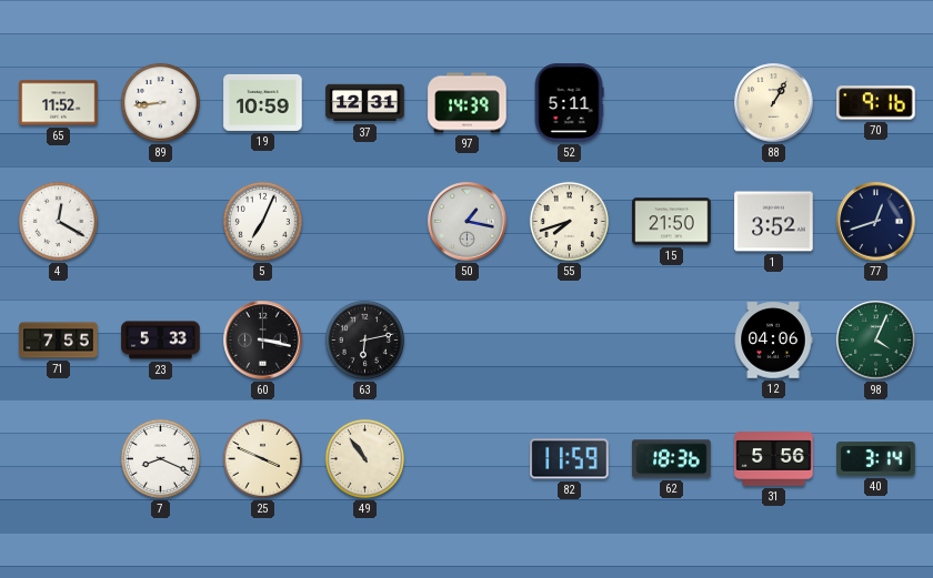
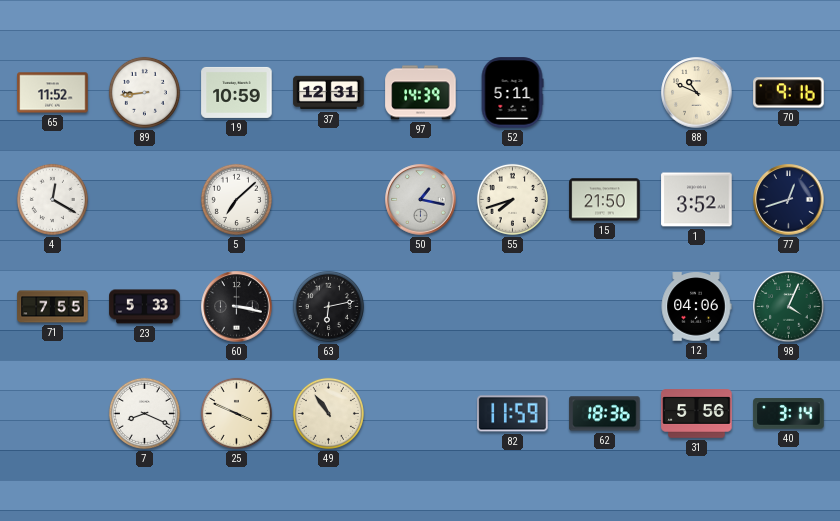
88: 1:05 -> 10:49
5: 7:04 -> 7:08
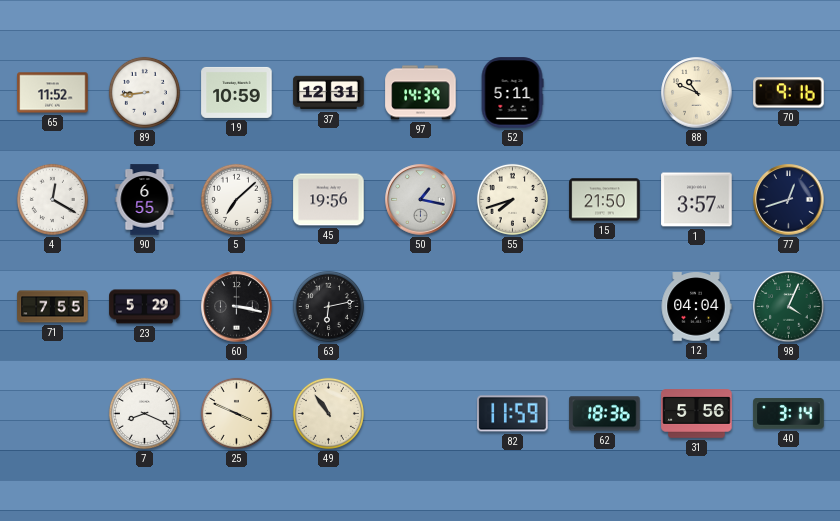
90: none -> 6:55
45: none -> 19:56
1: 3:52 -> 3:57
23: 5:33 -> 5:29
12: 04:06 -> 04:04
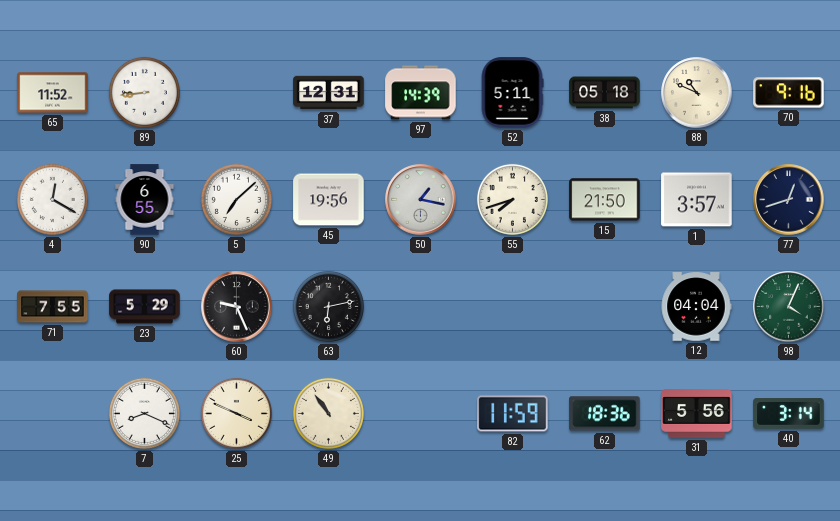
19: 10:59 -> none
38: none -> 05:18
60: 3:17 -> 9:26
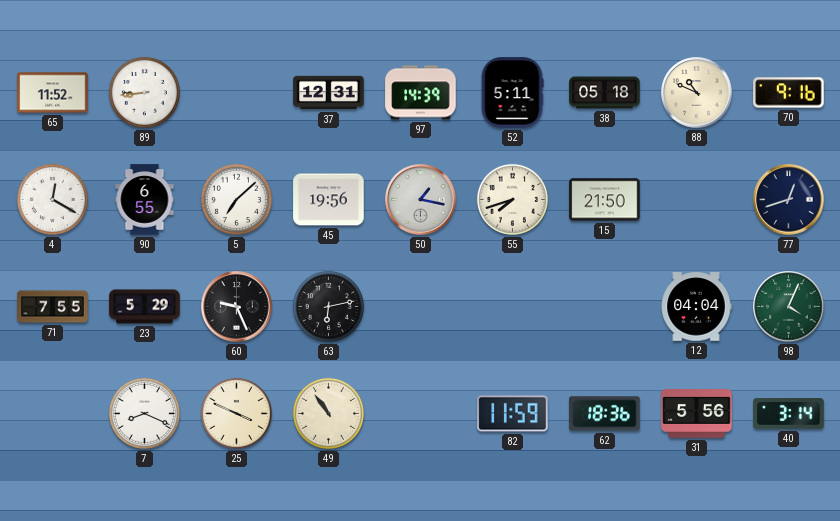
1: 3:57 -> none
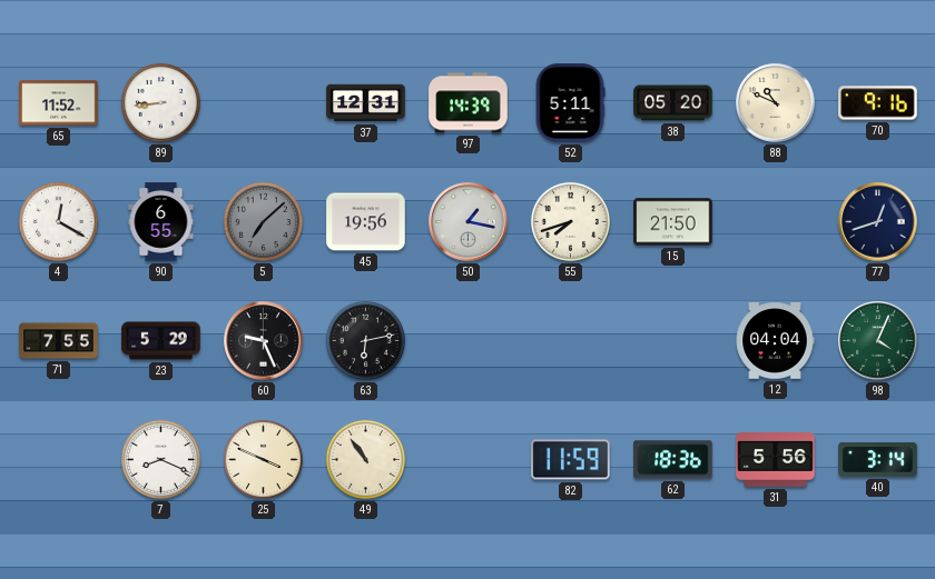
38: 05:18 -> 05:20
5 dial: white -> grey
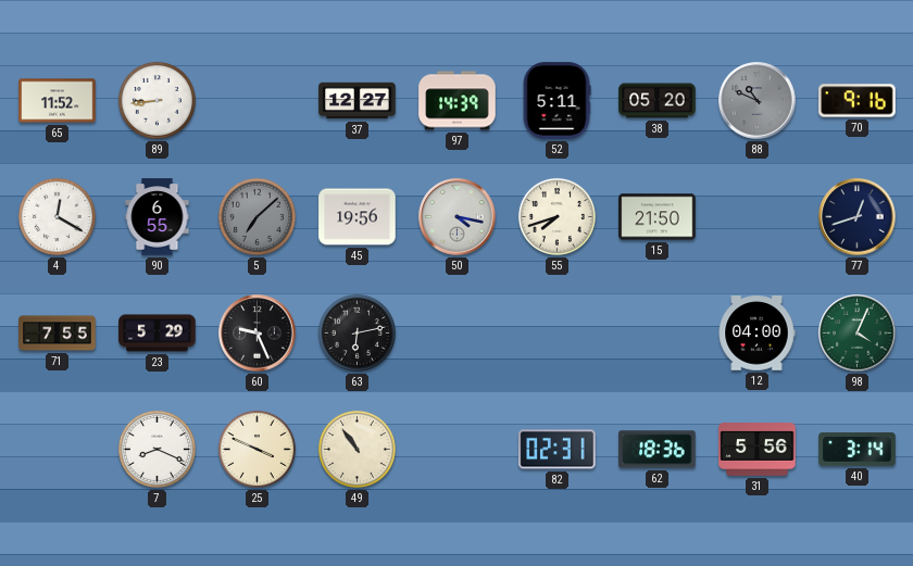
37: 12:31 -> 12:27
88 dial: cream -> grey
50: 1:17 -> 4:17
12: 04:04 -> 04:00
82: 11:59 -> 02:31
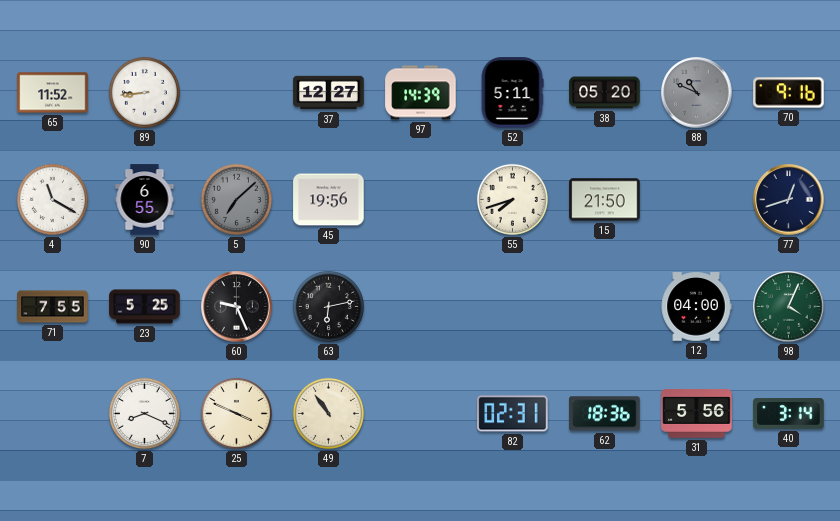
4: 12:20 -> 11:20
50: 4:17 -> none
23: 5:29 -> 5:25
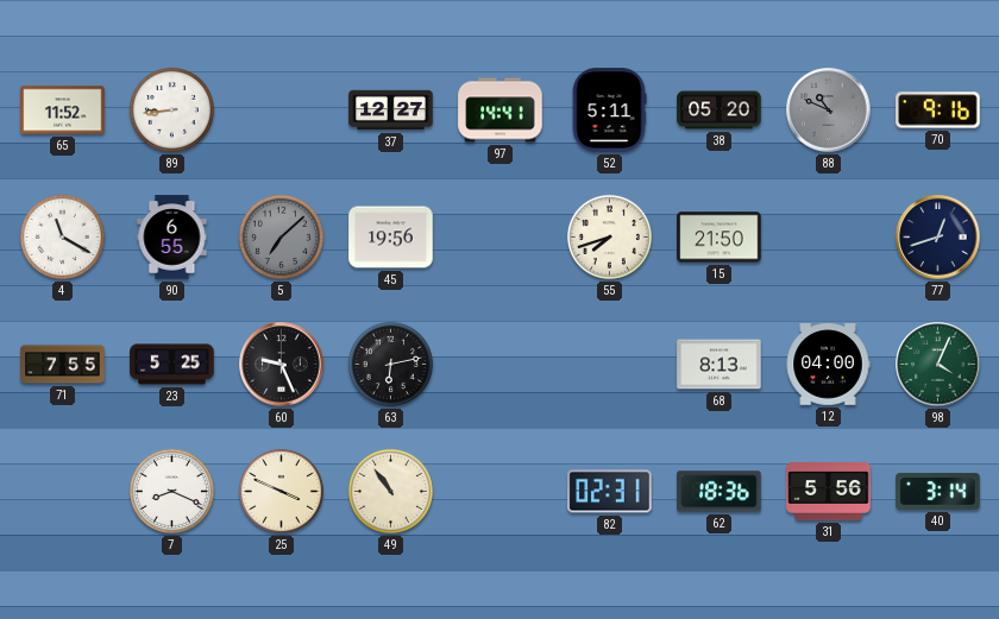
97: 14:39 -> 14:41
68: none -> 8:13
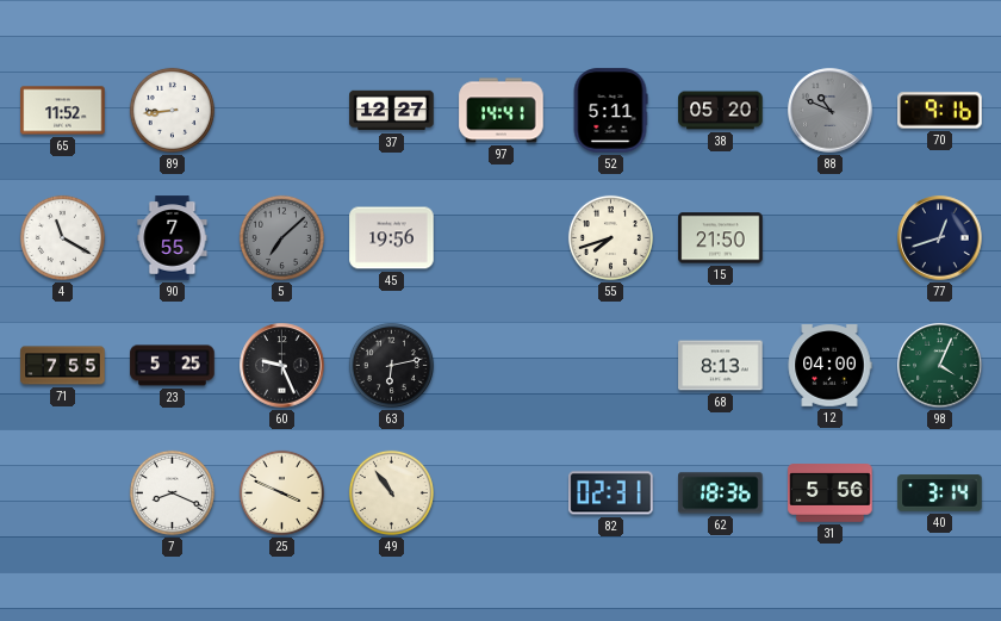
90: 6:55 -> 7:55
